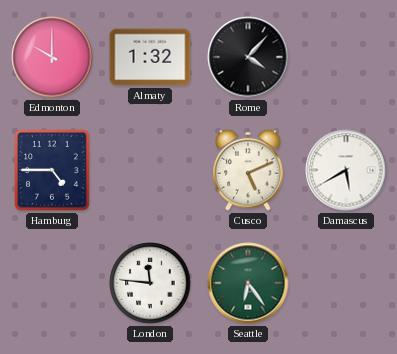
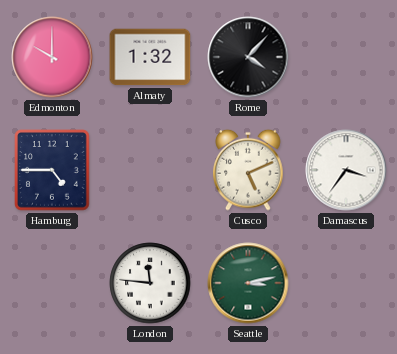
Damascus: 5:40 -> 3:36
Seattle: 6:24 -> 3:13
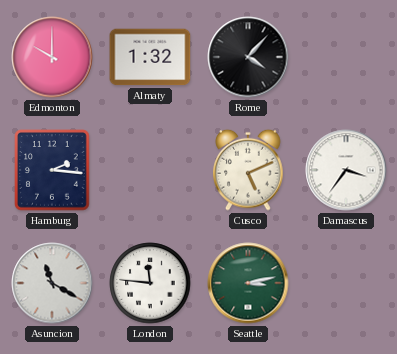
Hamburg: 4:45 -> 2:16
Asuncion: none -> 11:20
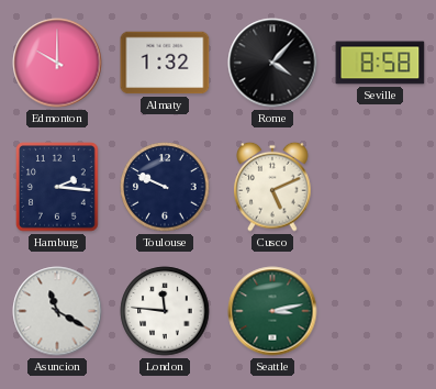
Seville: none -> 8:58
Toulouse: none -> 9:49
Damascus: 3:36 -> none
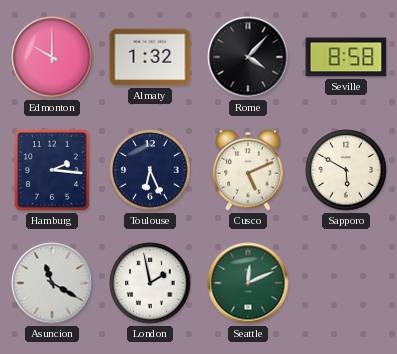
Toulouse: 9:49 -> 6:26
Sapporo: none -> 5:50
London: 11:46 -> 1:58
Seattle: 3:13 -> 12:11
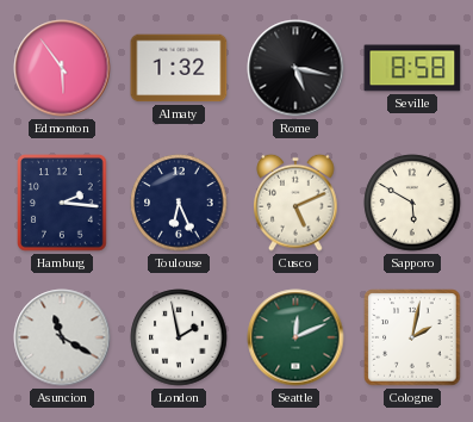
Edmonton: 10:00 -> 5:54
Rome: 4:07 -> 5:17
Cologne: none -> 2:02
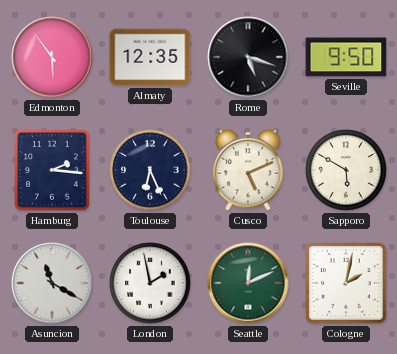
Almaty: 1:32 -> 12:35
Rome: 5:17 -> 5:18
Seville: 8:58 -> 9:50
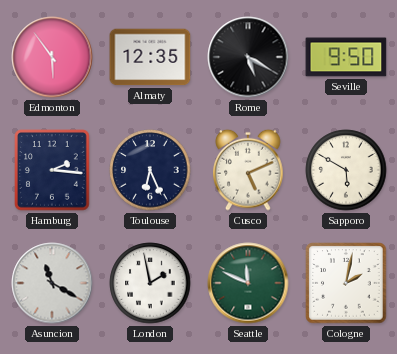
Rome: 5:18 -> 5:20
Seattle: 12:11 -> 11:49
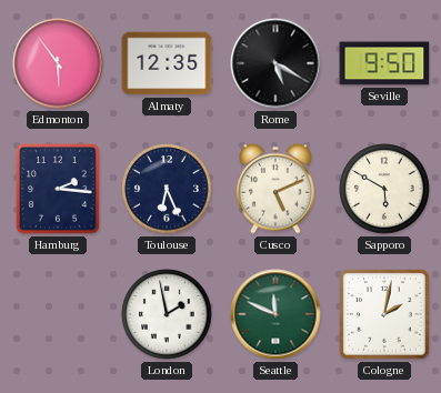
Asuncion: 11:20 -> none
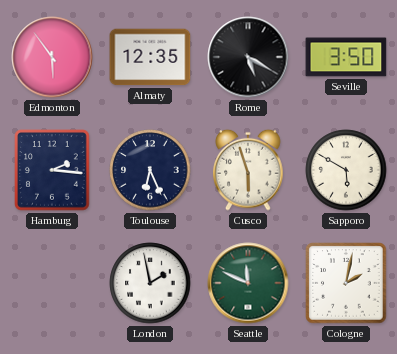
Seville: 9:50 -> 3:50
Cusco: 5:11 -> 5:57
